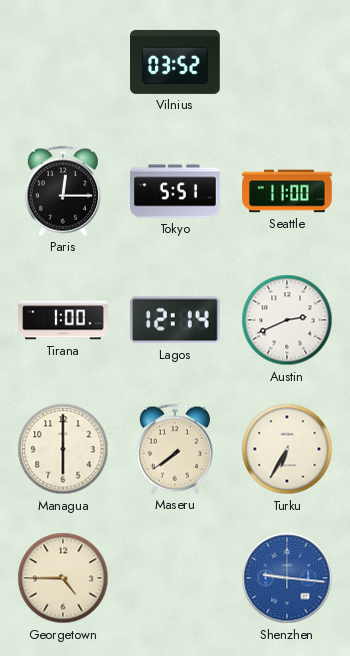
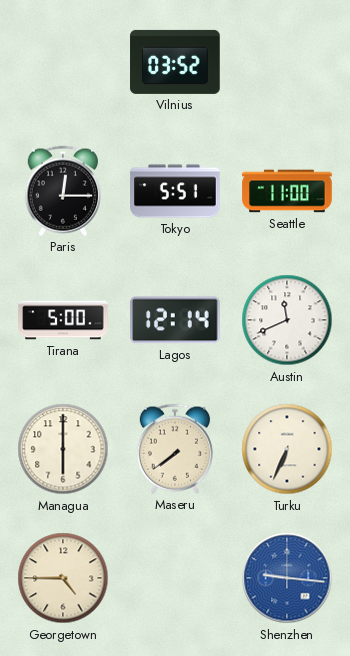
Tirana: 1:00 -> 5:00
Austin: 2:41 -> 11:41
Turku: 6:35 -> 6:34
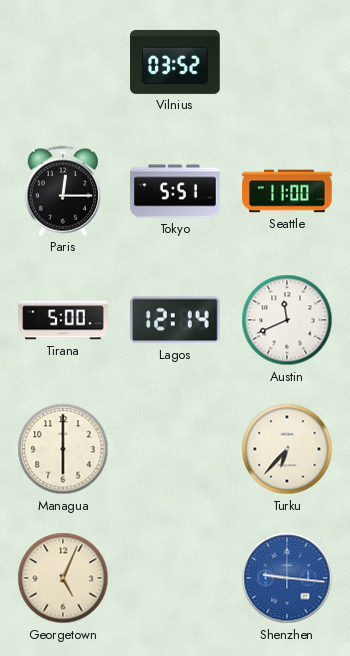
Maseru: 7:39 -> none
Turku: 6:34 -> 6:37
Georgetown: 4:45 -> 5:04
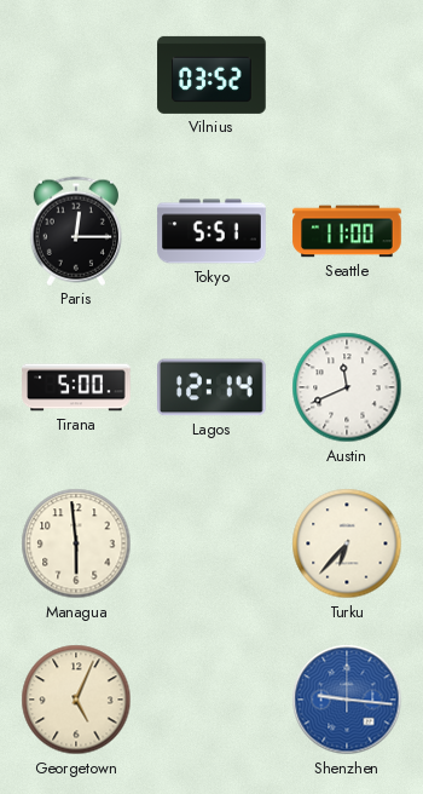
Managua: 6:00 -> 5:59
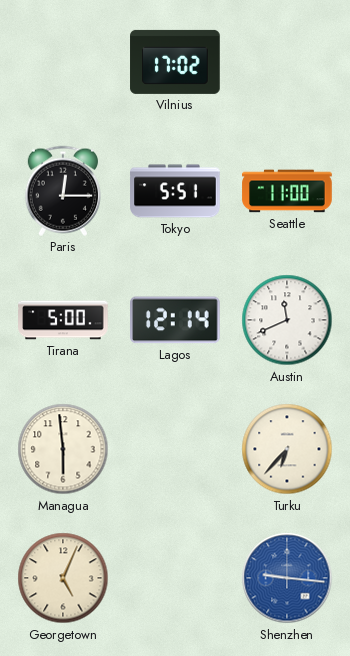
Vilnius: 03:52 -> 17:02
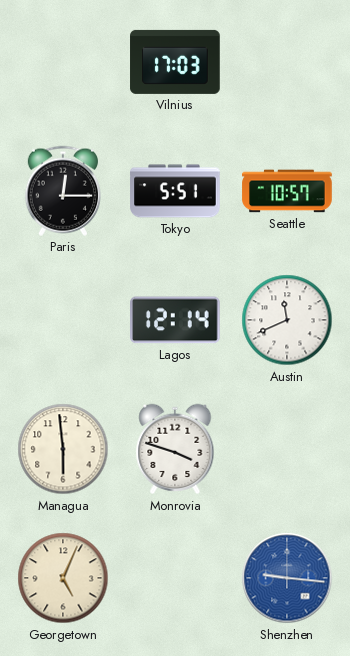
Vilnius: 17:02 -> 17:03
Seattle: 11:00 -> 10:57
Tirana: 5:00 -> none
Monrovia: none -> 3:48
Turku: 6:37 -> none
